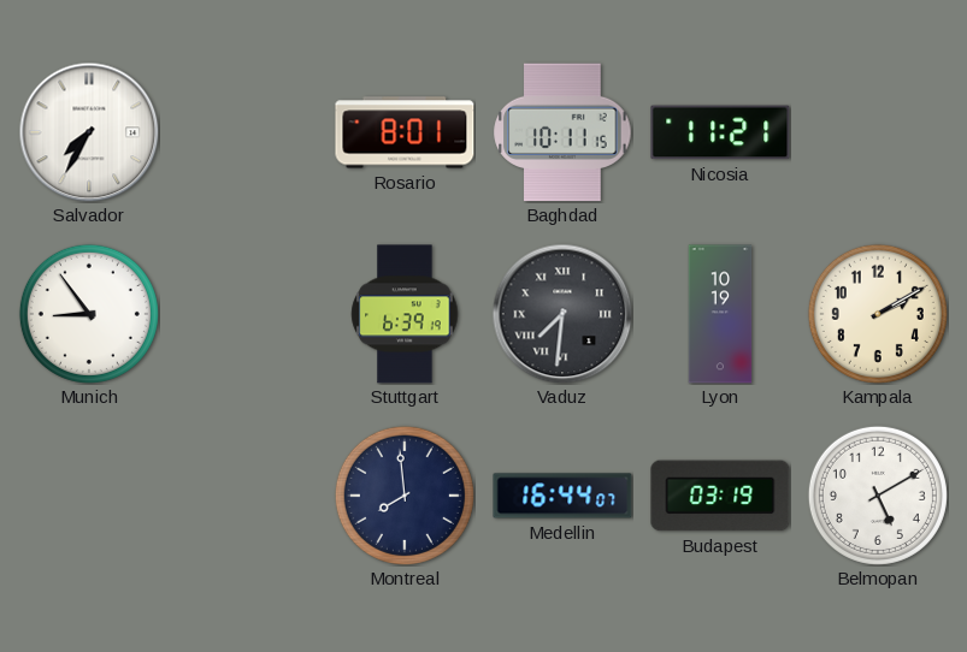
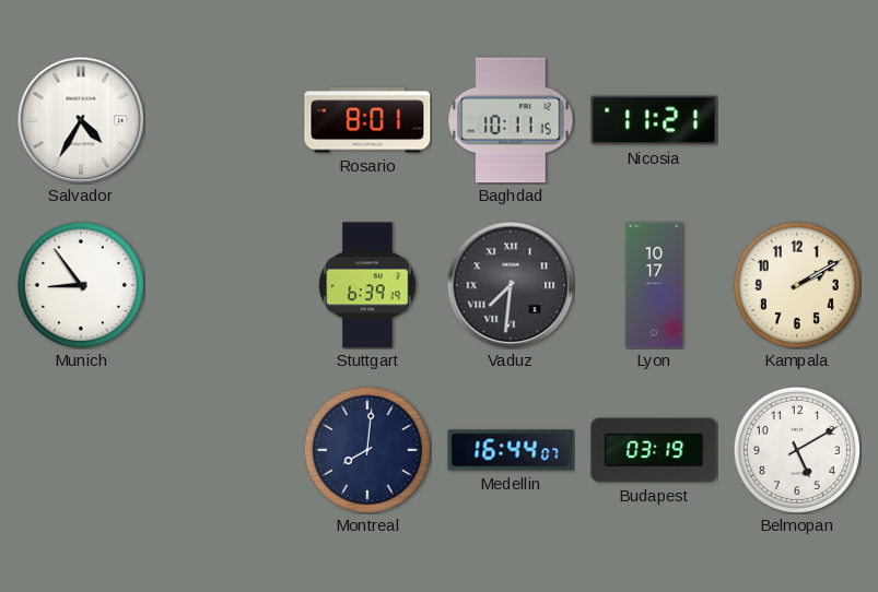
Salvador: 7:35 -> 4:35
Lyon: 10:19 -> 10:17
Montreal: 7:59 -> 8:01
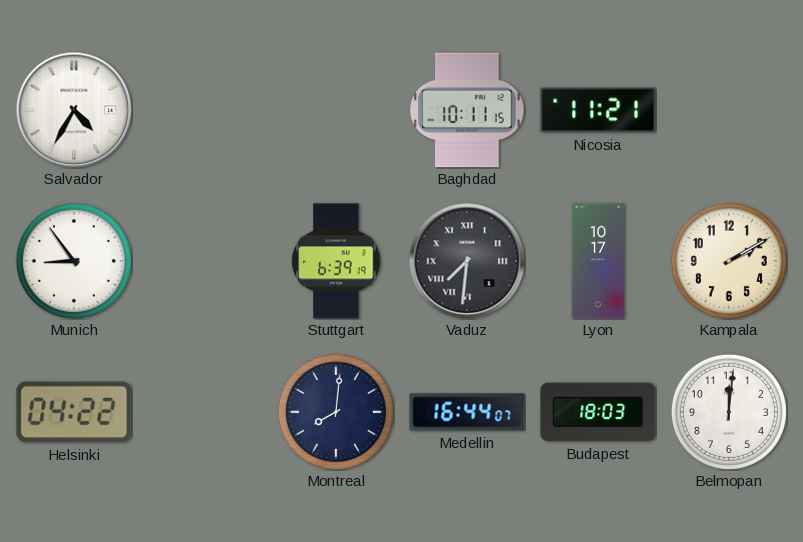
Rosario: 8:01 -> none
Helsinki: none -> 04:22
Budapest: 03:19 -> 18:03
Belmopan: 5:10 -> 12:01
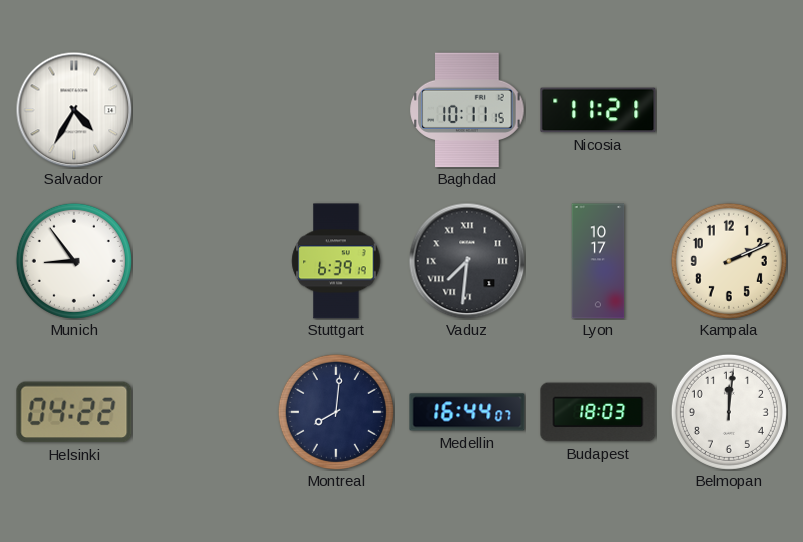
Kampala: 2:10 -> 2:11
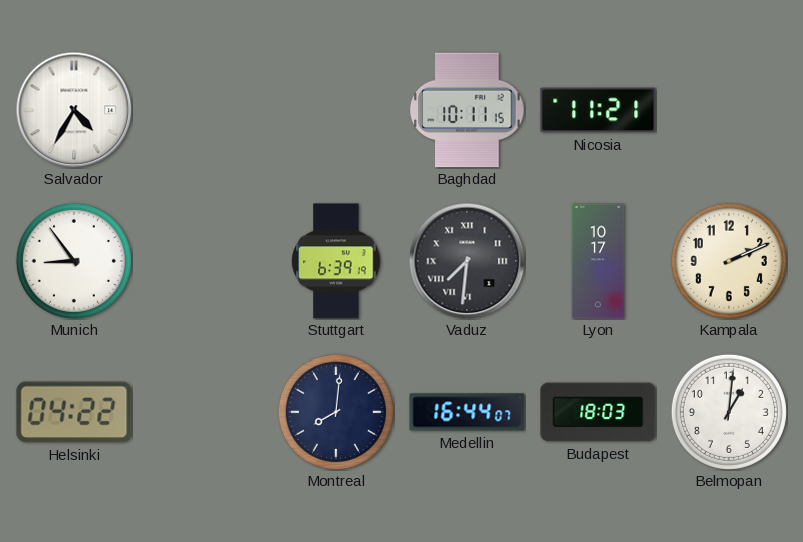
Belmopan: 12:01 -> 1:01
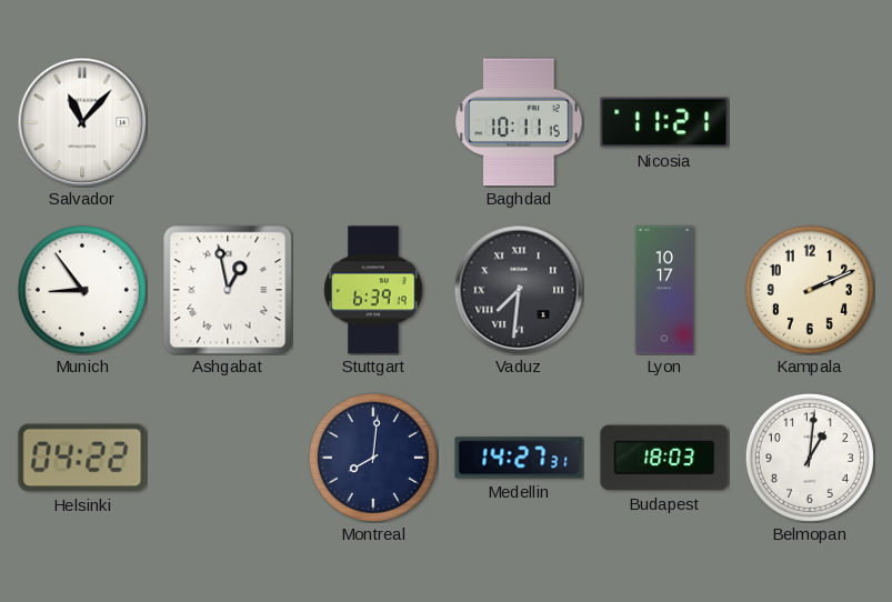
Salvador: 4:35 -> 11:07
Ashgabat: none -> 12:58
Medellin: 16:44 -> 14:27
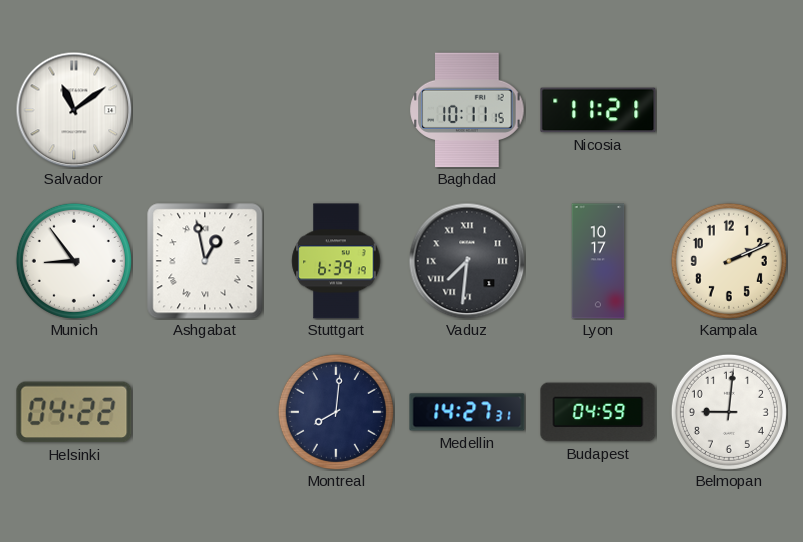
Salvador: 11:07 -> 11:09
Budapest: 18:03 -> 04:59
Belmopan: 1:01 -> 9:01
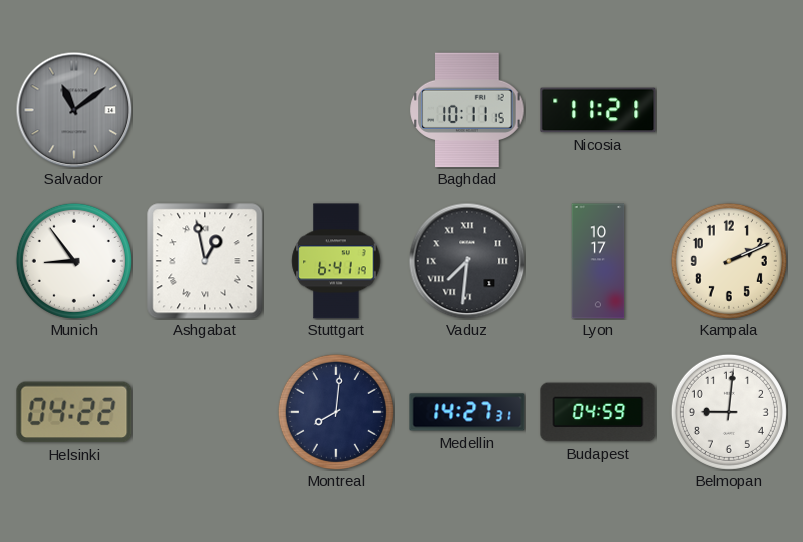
Salvador dial: white -> grey
Stuttgart: 6:39 -> 6:41
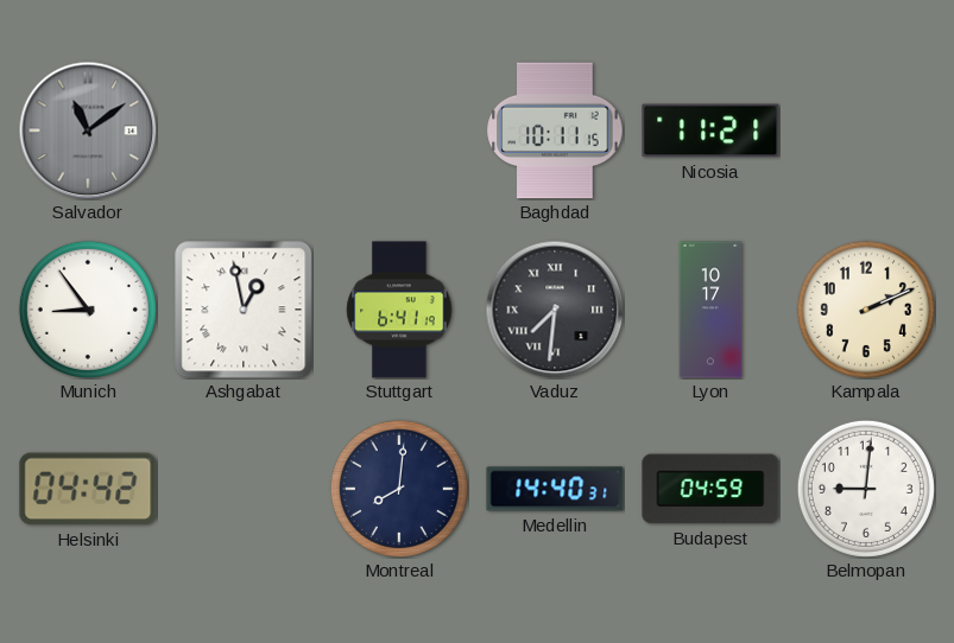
Helsinki: 04:22 -> 04:42
Medellin: 14:27 -> 14:40
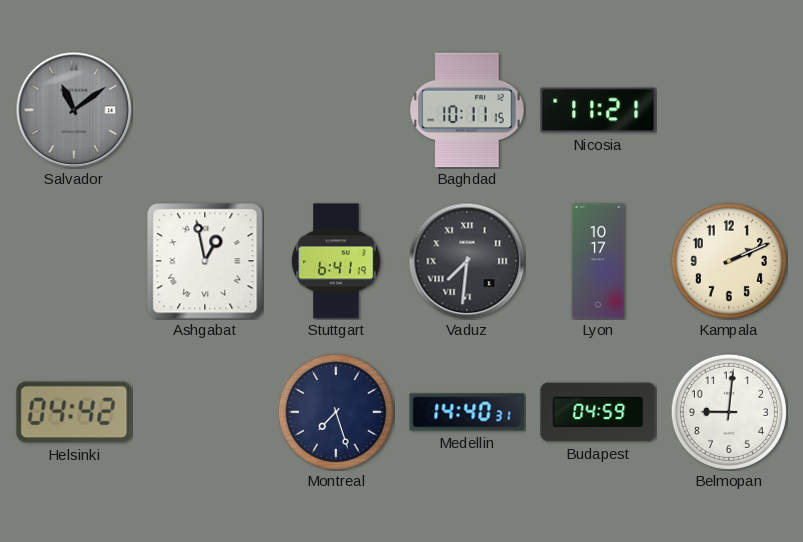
Munich: 8:54 -> none
Montreal: 8:01 -> 7:27
